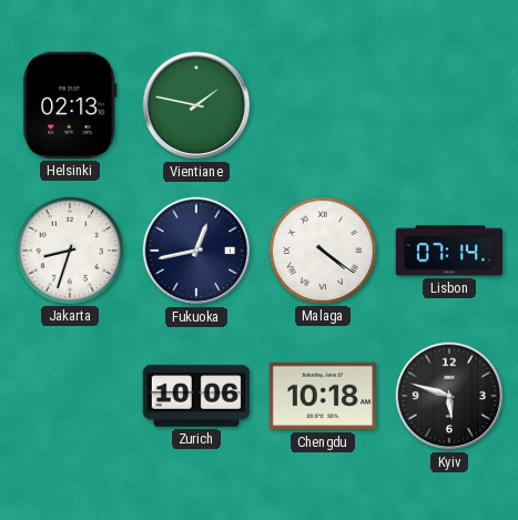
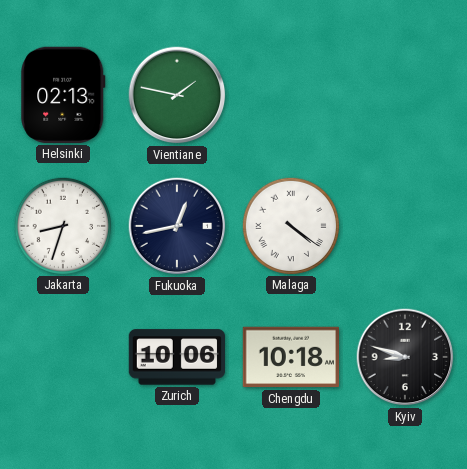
Lisbon: 07:14 -> none
Kyiv: 5:48 -> 8:48
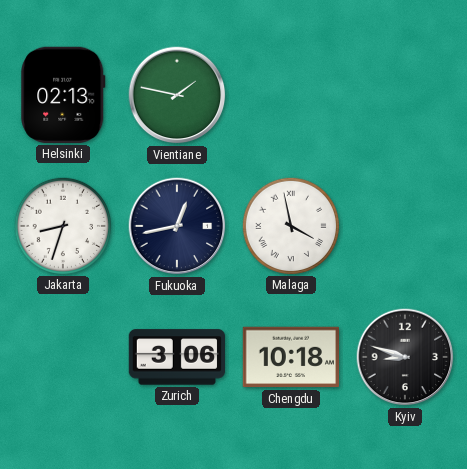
Malaga: 4:21 -> 3:58
Zurich: 10:06 -> 3:06
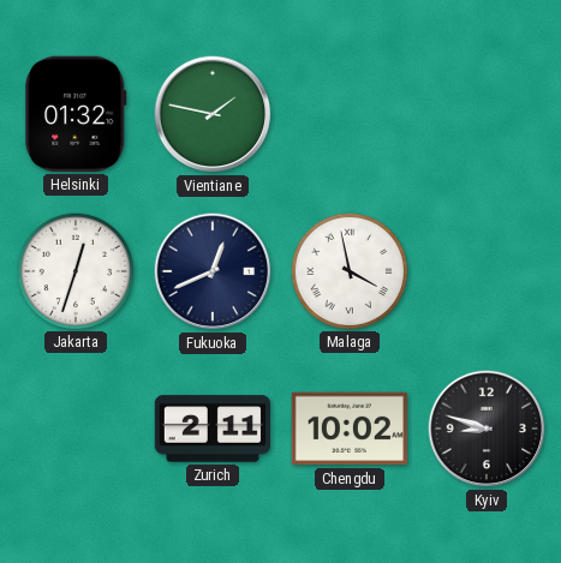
Helsinki: 02:13 -> 01:32
Jakarta: 8:33 -> 12:33
Fukuoka: 12:43 -> 12:41
Zurich: 3:06 -> 2:11
Chengdu: 10:18 -> 10:02
